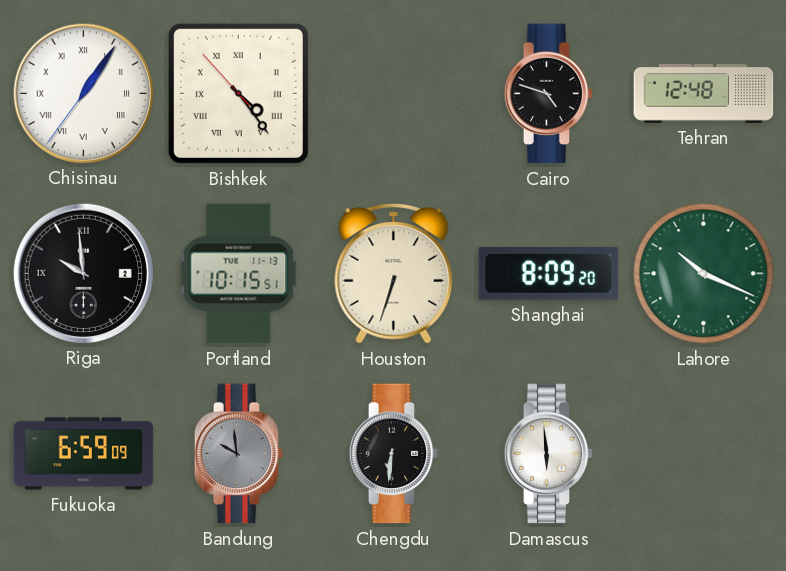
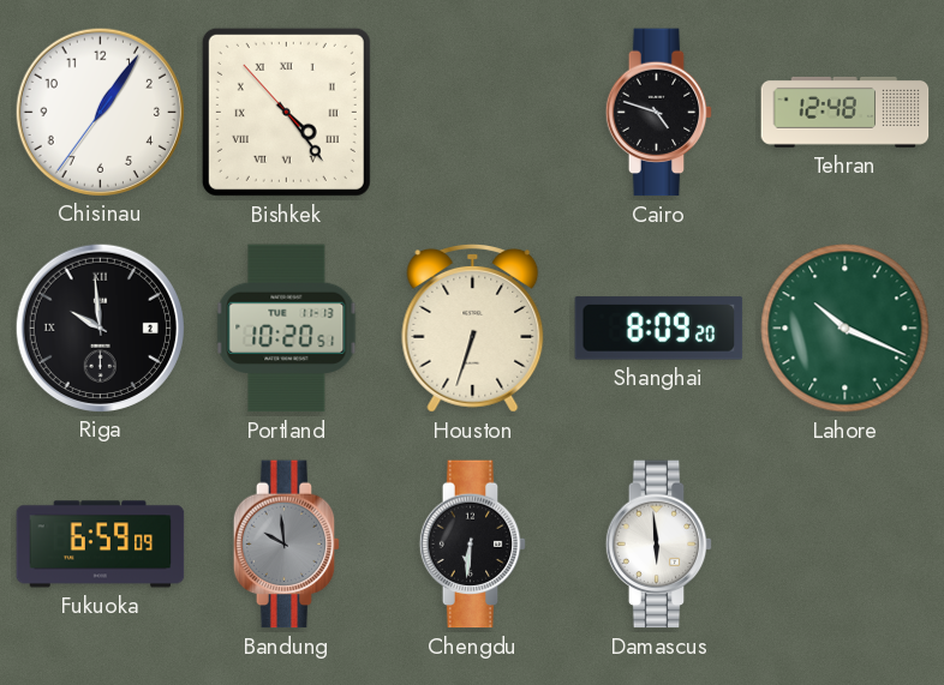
Chisinau numerals: Roman -> Arabic
Portland: 10:15 -> 10:20
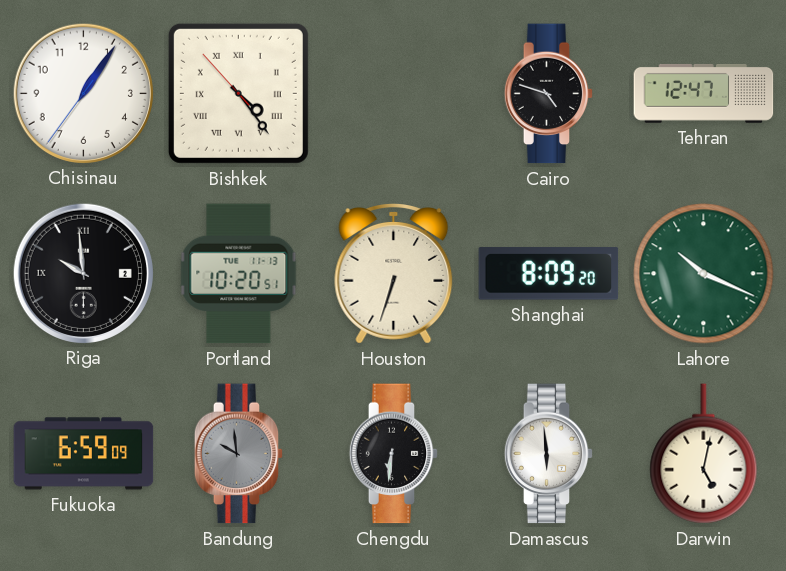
Tehran: 12:48 -> 12:47
Darwin: none -> 5:02
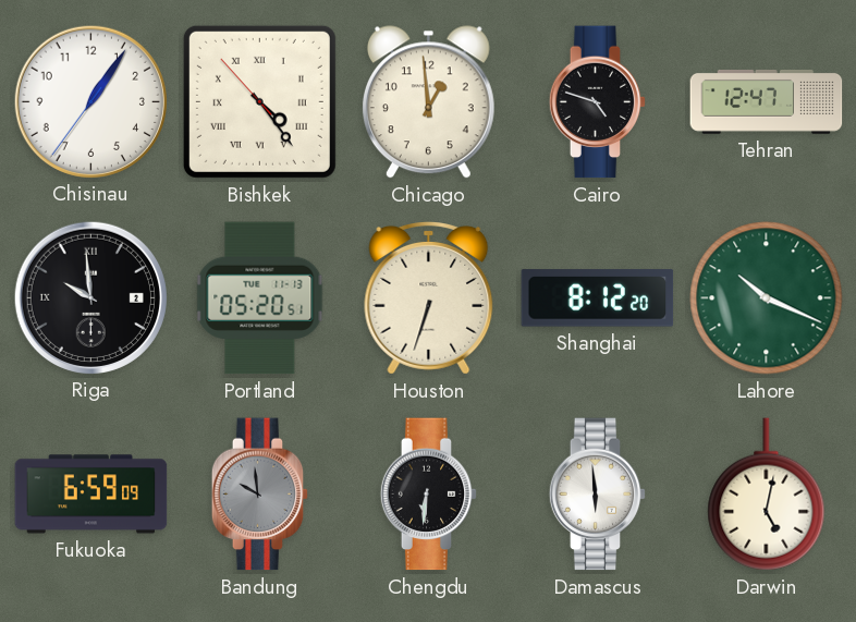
Chicago: none -> 12:59
Portland: 10:20 -> 05:20
Shanghai: 8:09 -> 8:12
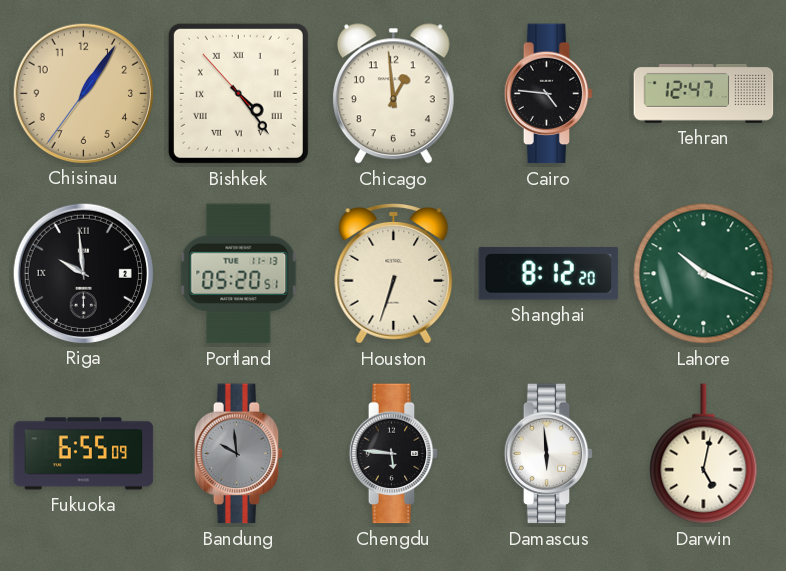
Chisinau dial: white -> champagne
Cairo: 4:48 -> 4:46
Fukuoka: 6:59 -> 6:55
Chengdu: 6:31 -> 5:46
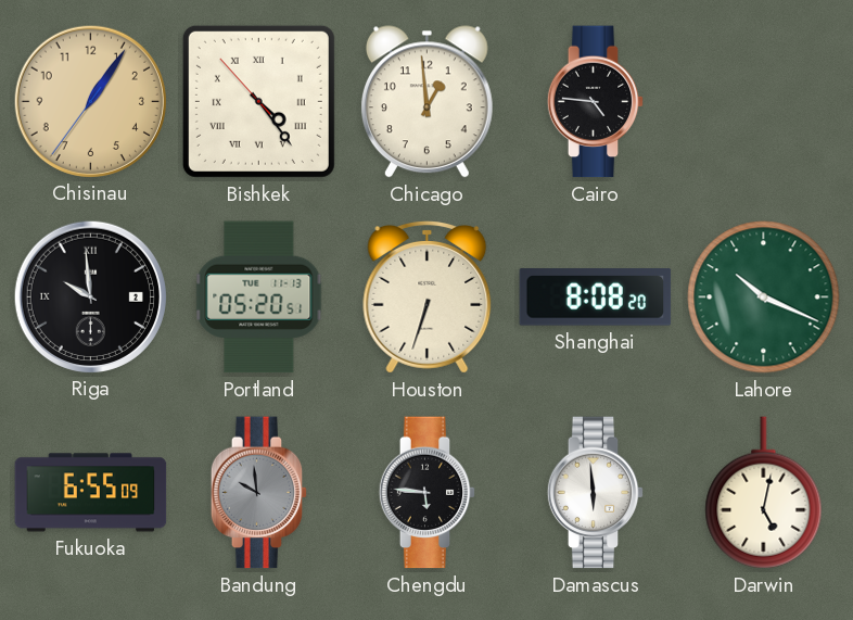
Tehran: 12:47 -> none
Shanghai: 8:12 -> 8:08
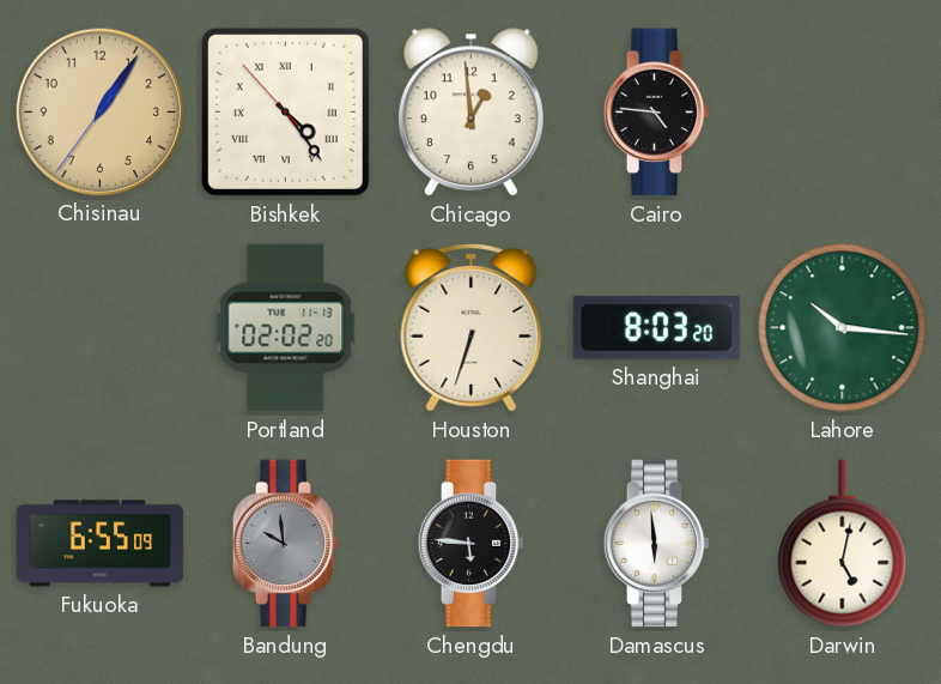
Riga: 9:59 -> none
Portland: 05:20 -> 02:02
Shanghai: 8:08 -> 8:03
Lahore: 10:19 -> 10:16
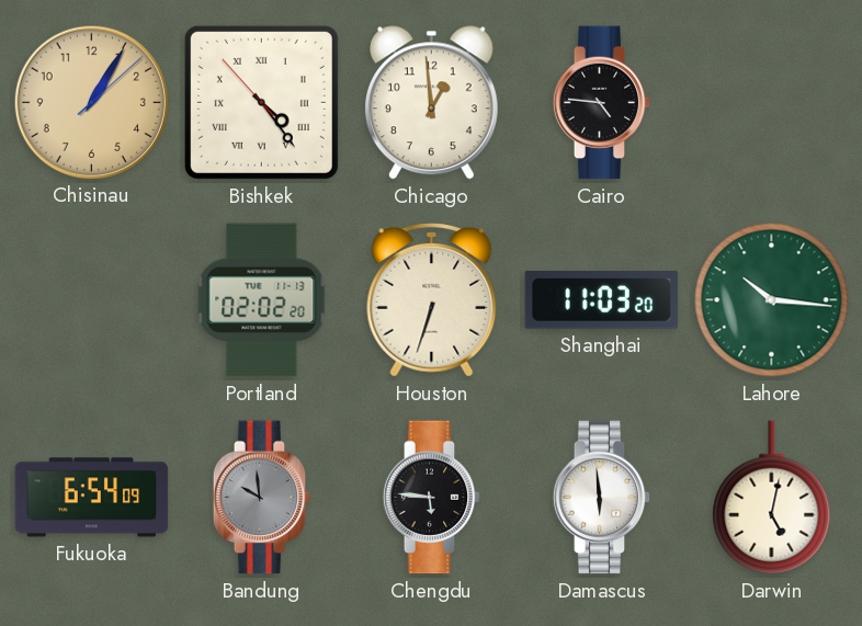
Chisinau: 1:05:36 -> 1:05:08
Shanghai: 8:03 -> 11:03
Fukuoka: 6:55 -> 6:54
